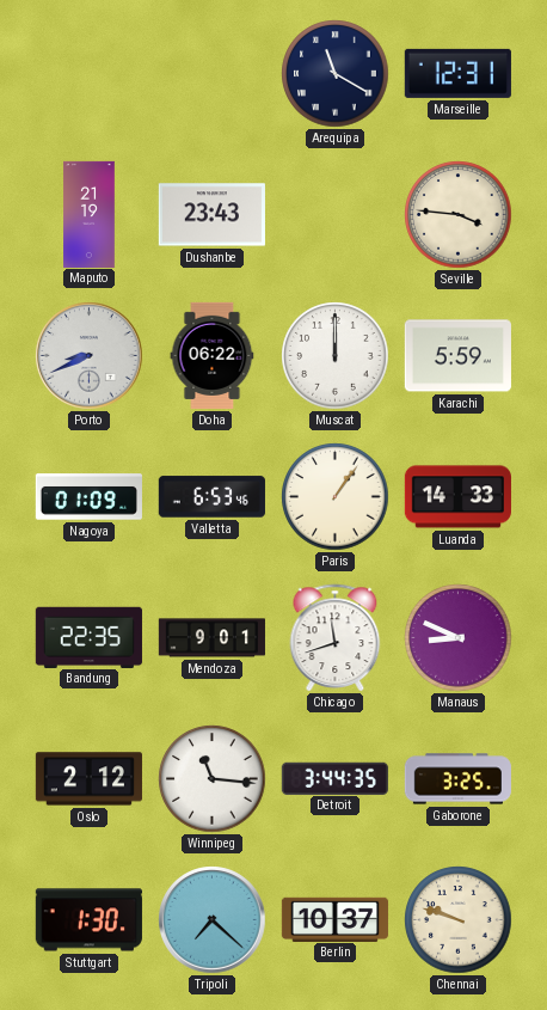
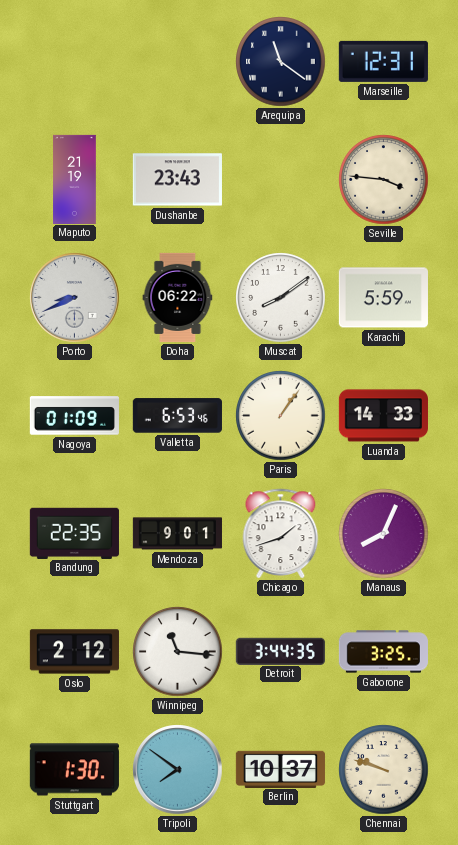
Arequipa: 11:20 -> 11:21
Muscat: 12:00 -> 8:09
Chicago: 11:42 -> 1:42
Manaus: 8:49 -> 8:04
Tripoli: 7:22 -> 7:51
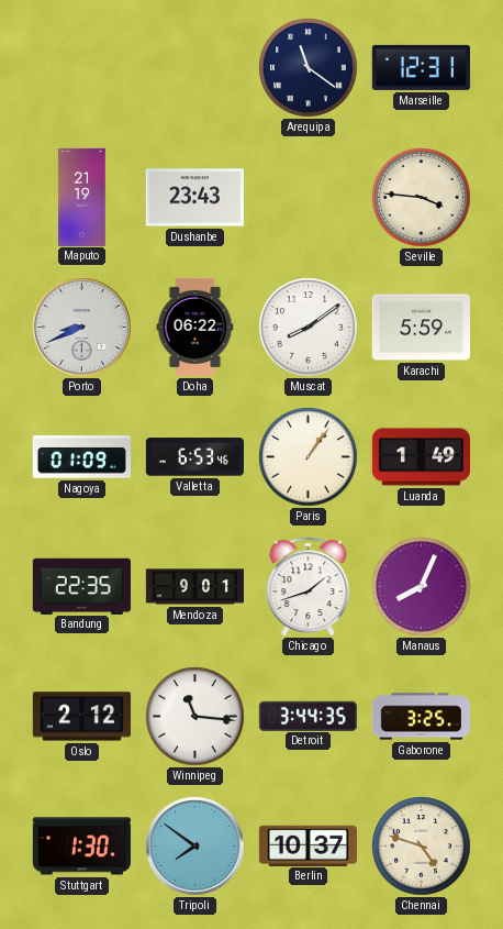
Luanda: 14:33 -> 1:49
Chennai: 9:48 -> 4:48
